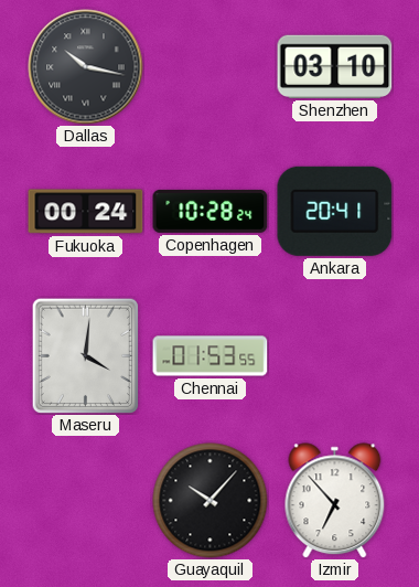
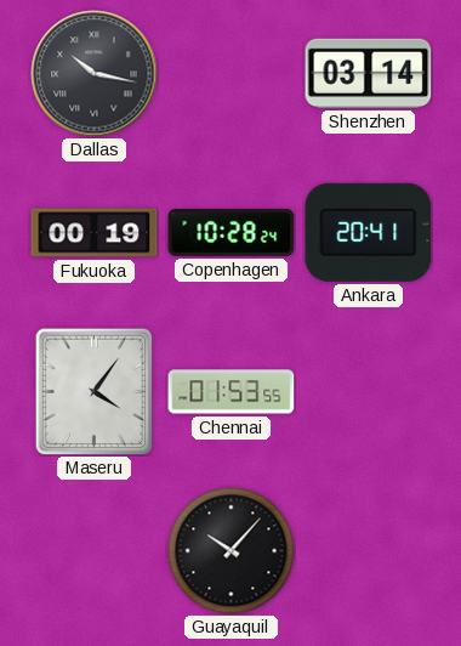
Shenzhen: 03:10 -> 03:14
Fukuoka: 00:24 -> 00:19
Maseru: 4:01 -> 4:06
Izmir: 6:53 -> none
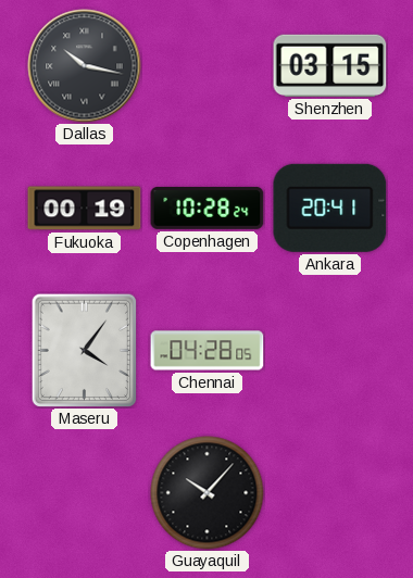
Shenzhen: 03:14 -> 03:15
Chennai: 01:53 -> 04:28
